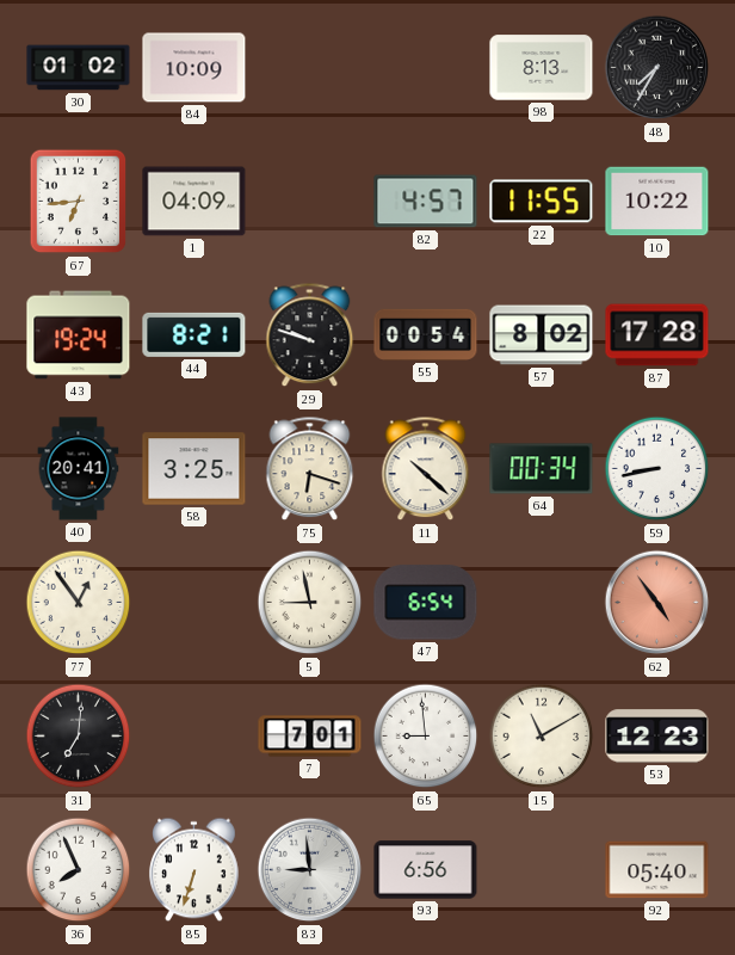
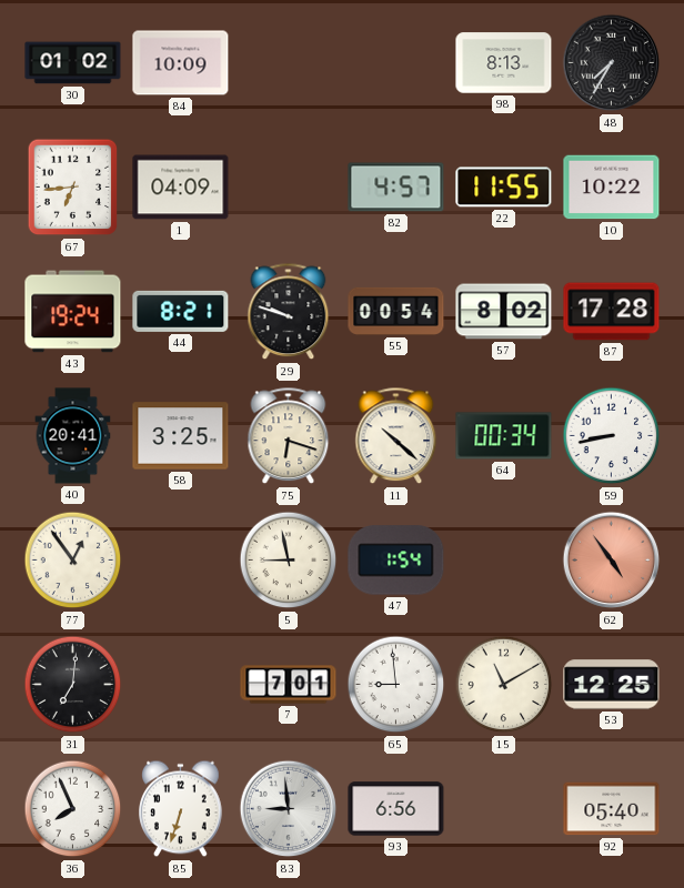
47: 6:54 -> 1:54
53: 12:23 -> 12:25
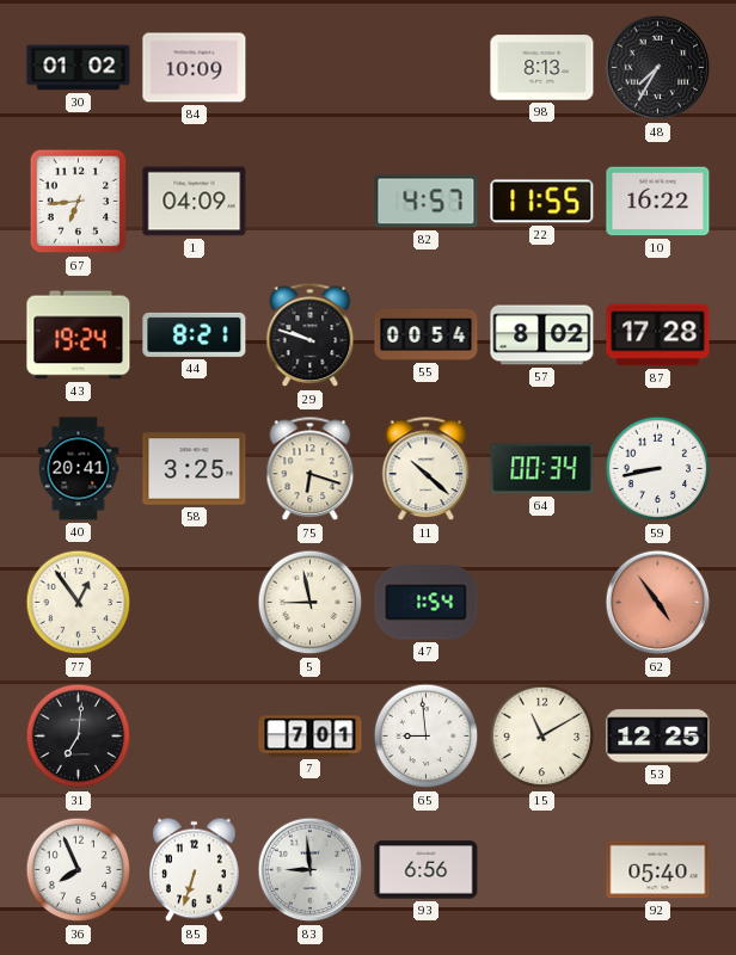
10: 10:22 -> 16:22
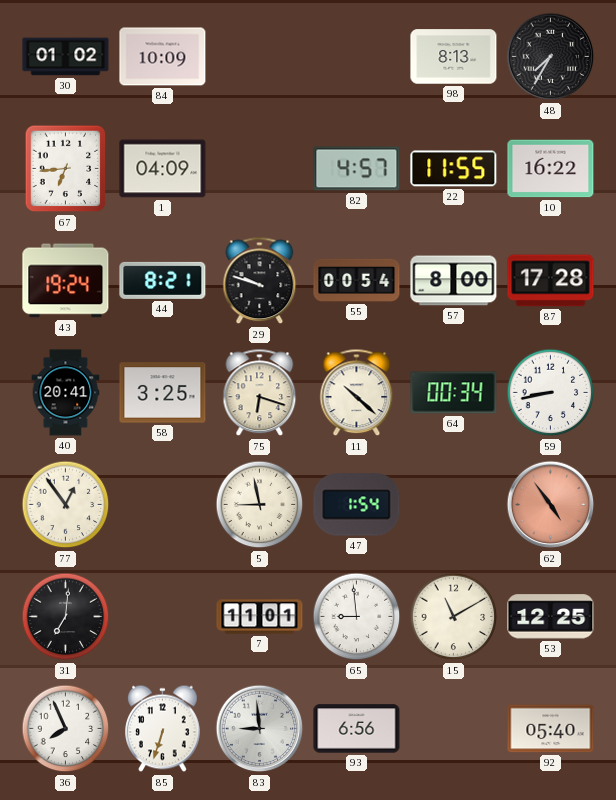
57: 8:02 -> 8:00
7: 7:01 -> 11:01
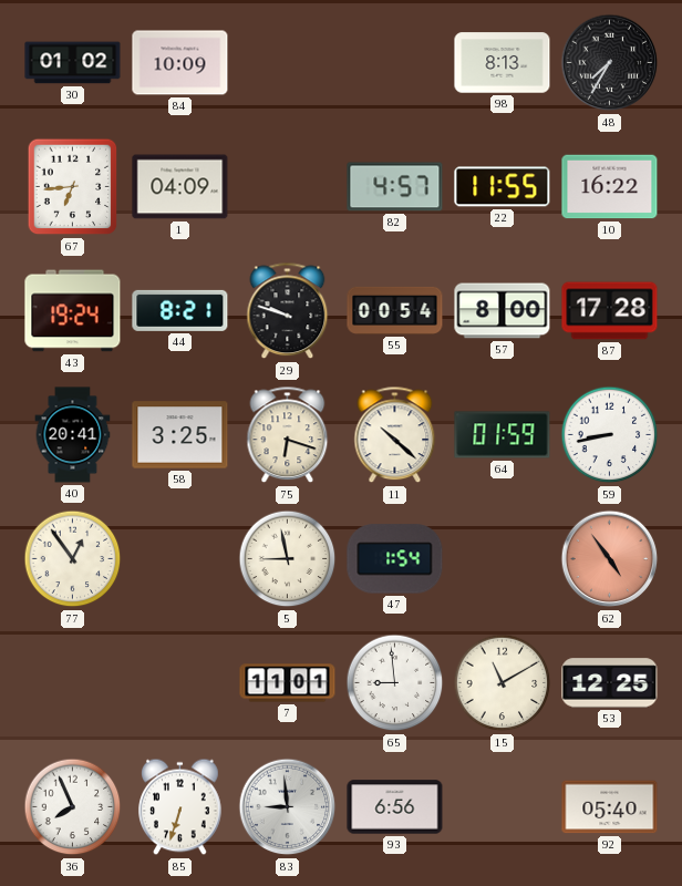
64: 00:34 -> 01:59
31: 7:01 -> none
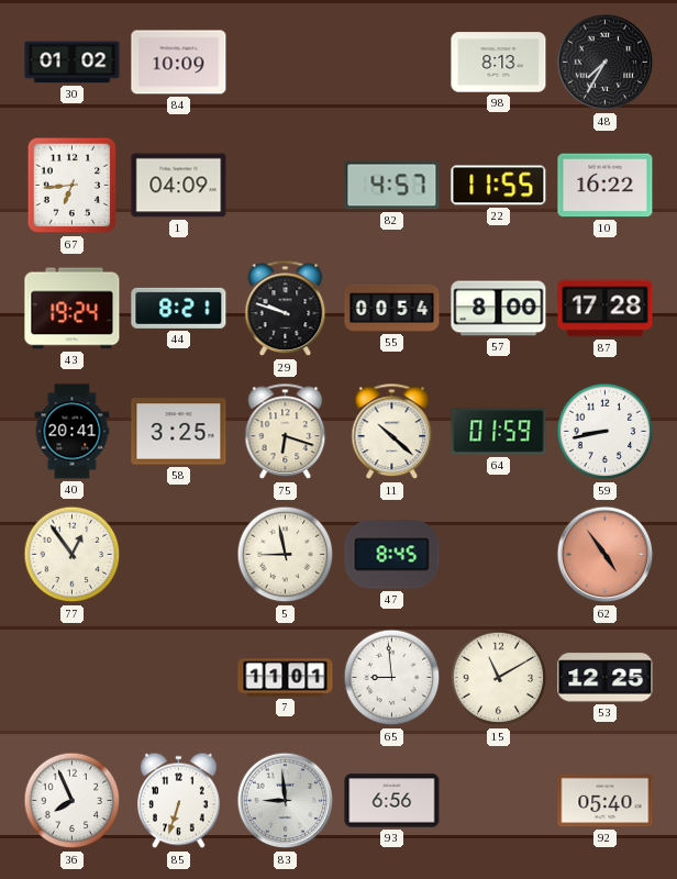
47: 1:54 -> 8:45
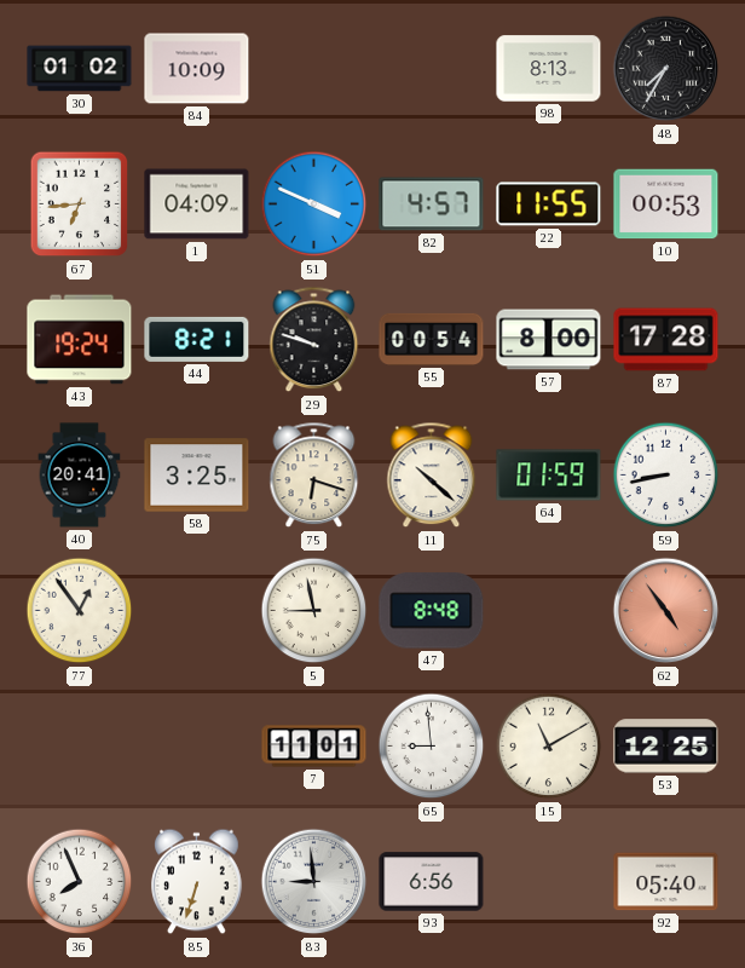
51: none -> 3:49
10: 16:22 -> 00:53
47: 8:45 -> 8:48
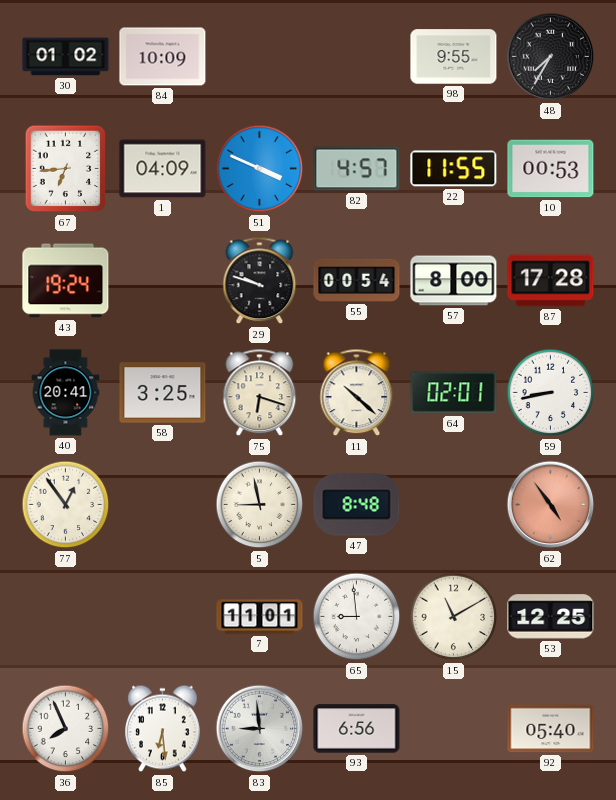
98: 8:13 -> 9:55
44: 8:21 -> none
64: 01:59 -> 02:01
85: 6:33 -> 6:29
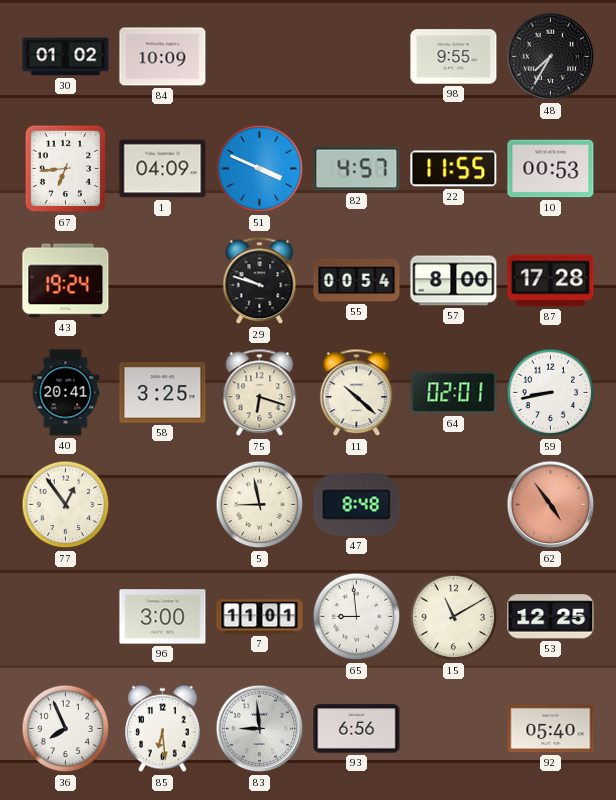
96: none -> 3:00
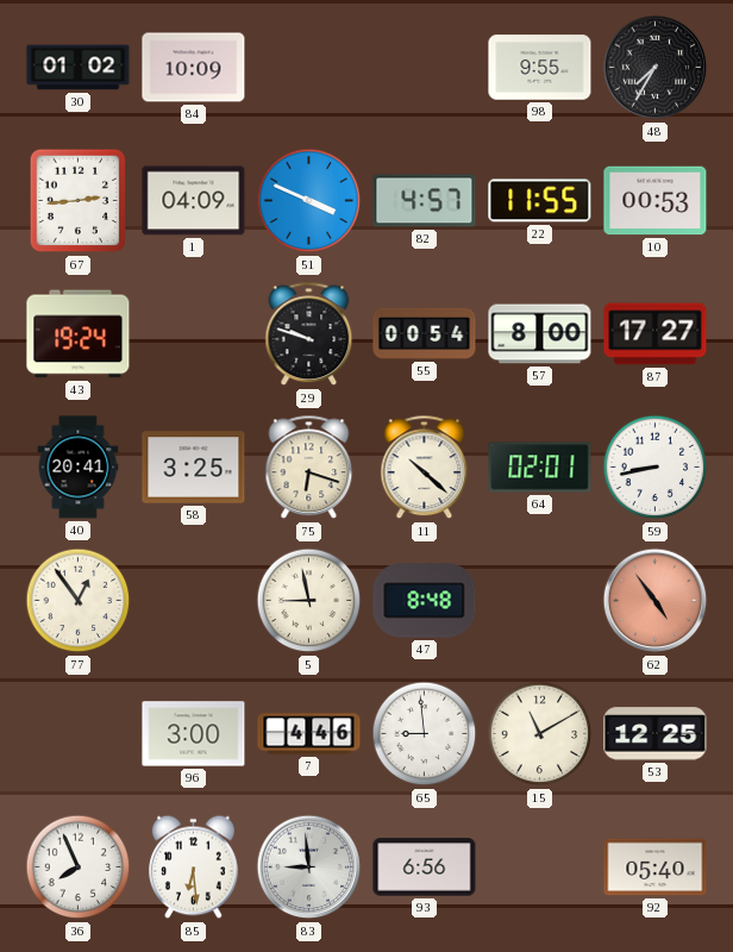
67: 6:44 -> 2:44
87: 17:28 -> 17:27
7: 11:01 -> 4:46
